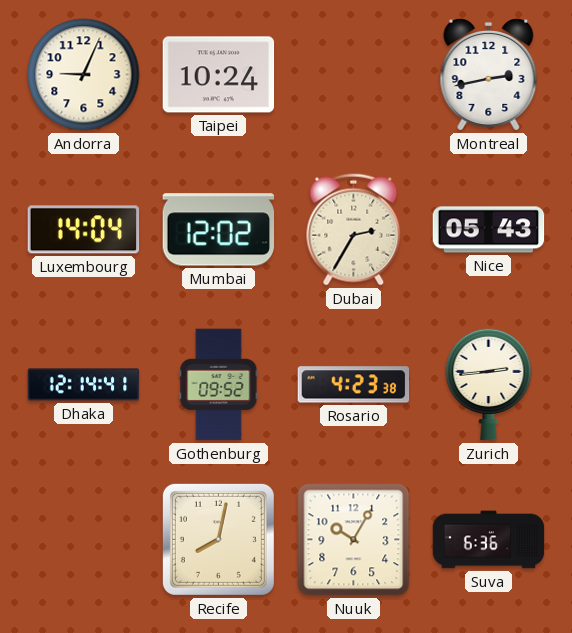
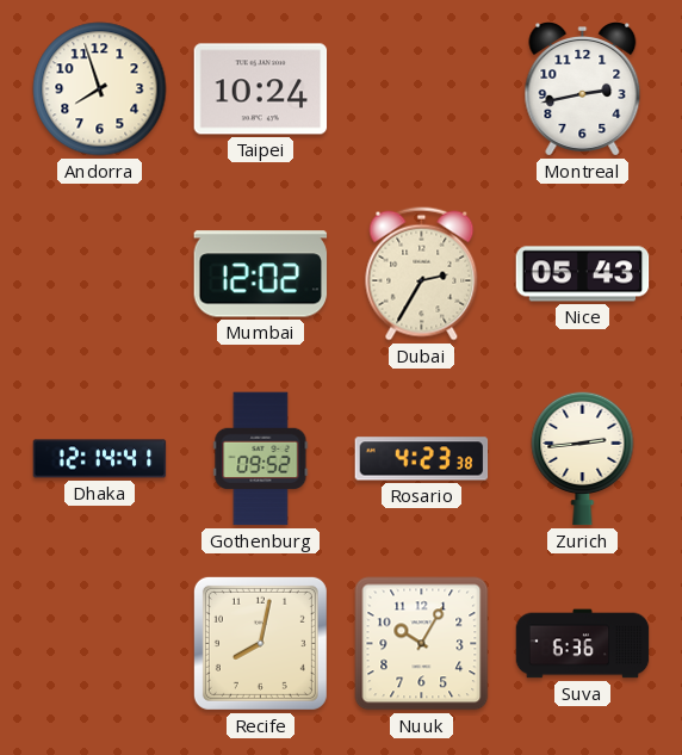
Andorra: 9:04 -> 7:57
Luxembourg: 14:04 -> none
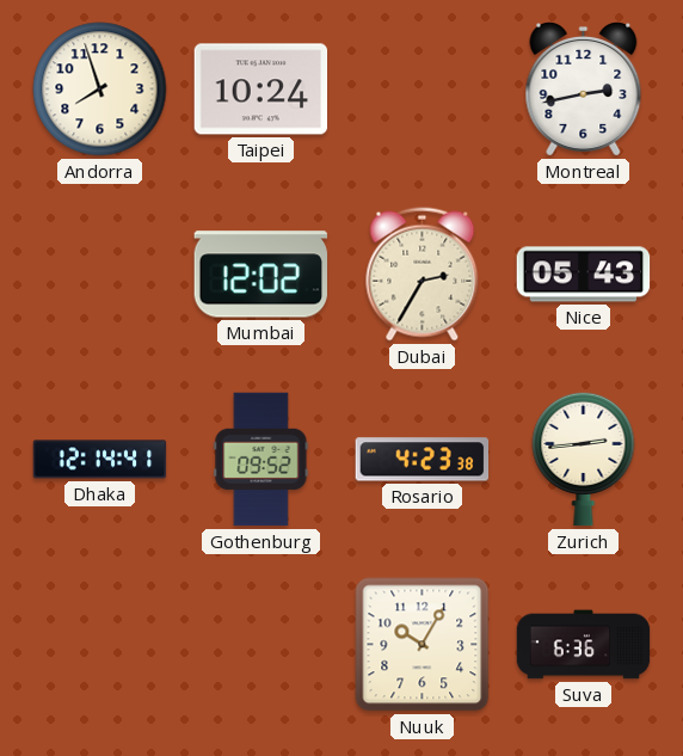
Recife: 8:02 -> none
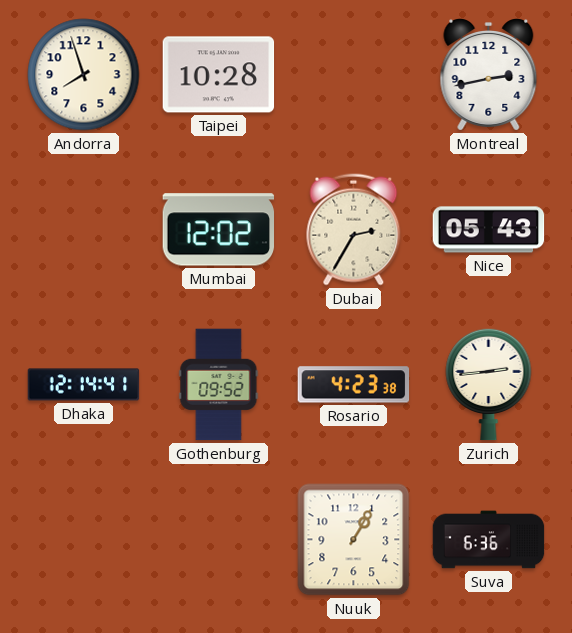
Taipei: 10:24 -> 10:28
Nuuk: 10:05 -> 1:05
